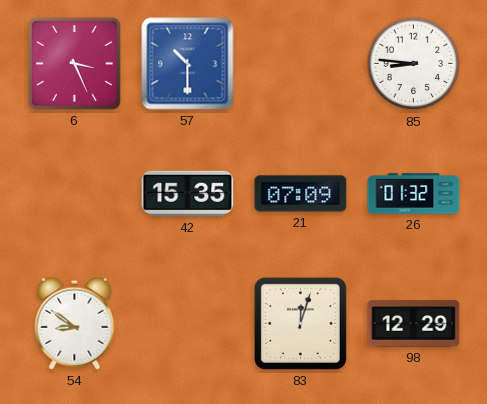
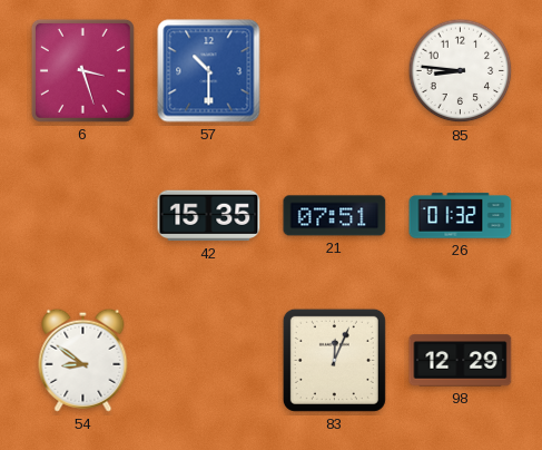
6: 3:26 -> 3:27
21: 07:09 -> 07:51
83: 12:03 -> 12:04
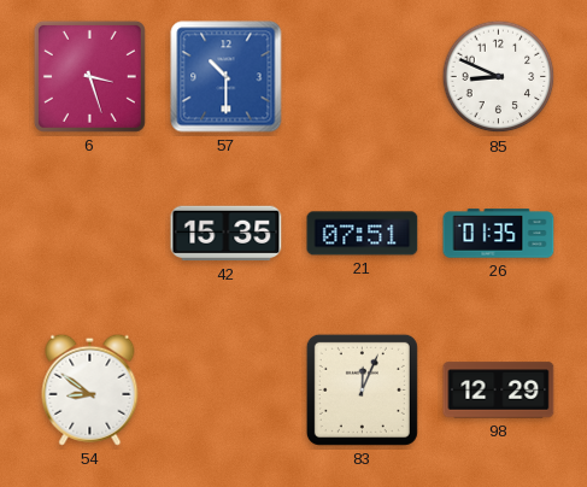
85: 8:46 -> 8:49
26: 01:32 -> 01:35
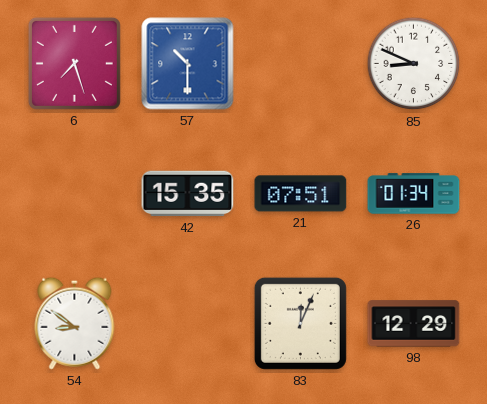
6: 3:27 -> 7:27
26: 01:35 -> 01:34
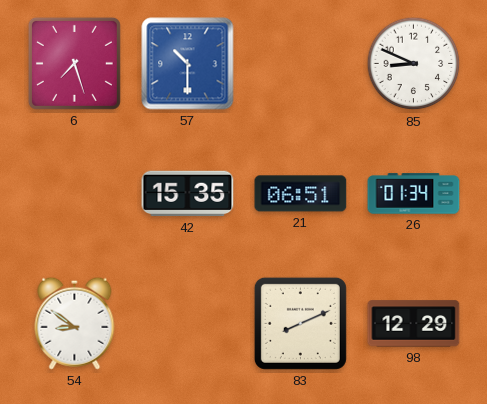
21: 07:51 -> 06:51
83: 12:04 -> 8:11
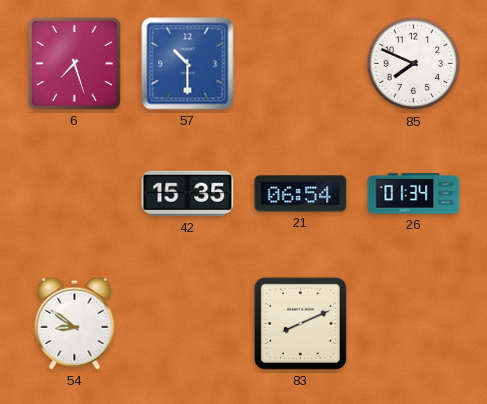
85: 8:49 -> 7:49
21: 06:51 -> 06:54
98: 12:29 -> none
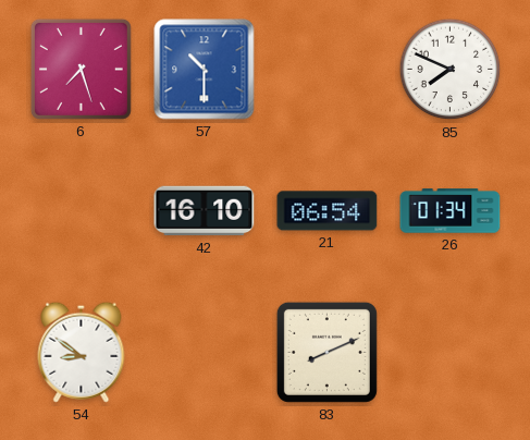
42: 15:35 -> 16:10
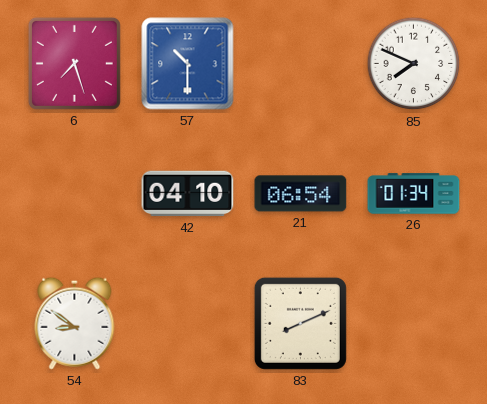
42: 16:10 -> 04:10
